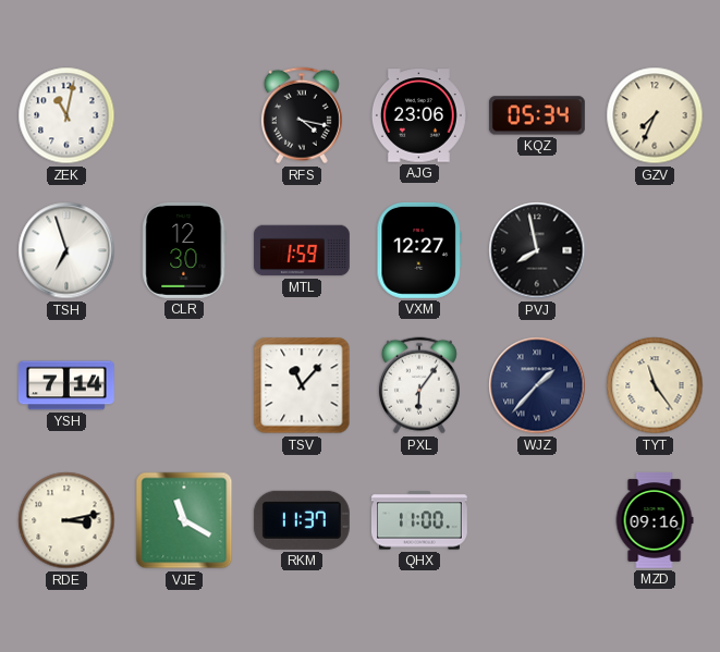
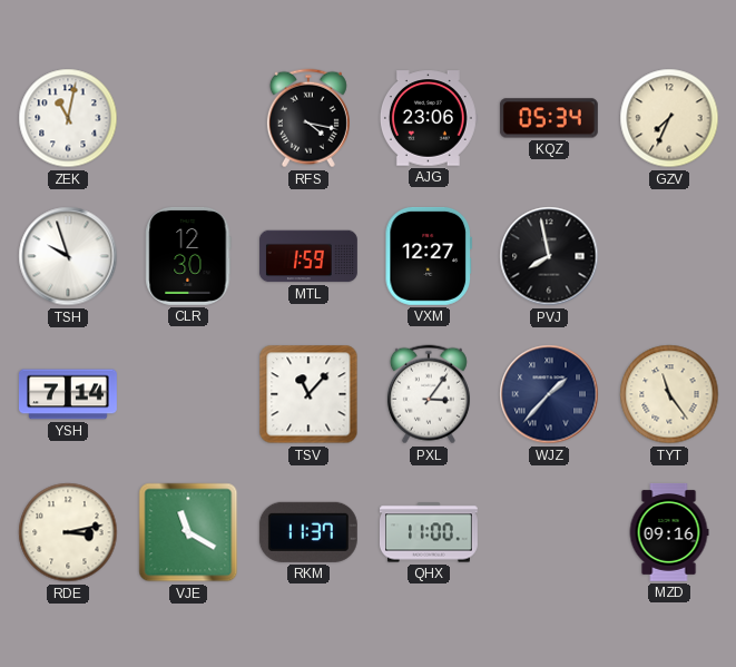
TSH: 6:57 -> 9:57
PXL: 6:06 -> 3:06
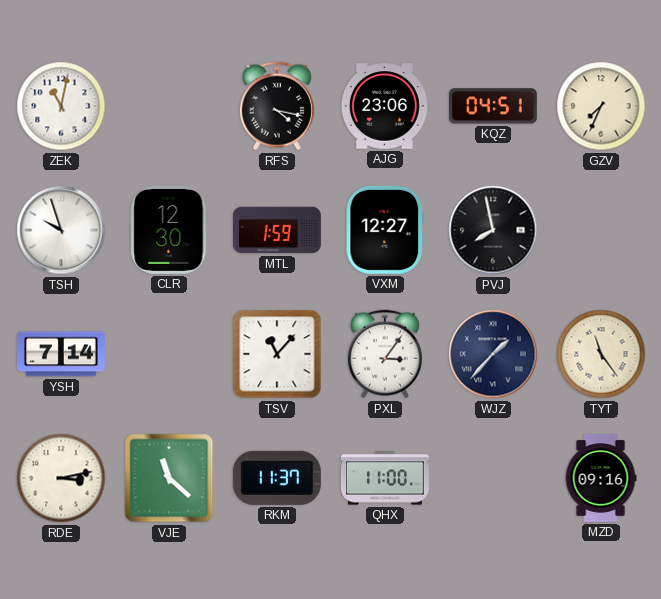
KQZ: 05:34 -> 04:51
VJE: 11:20 -> 11:22
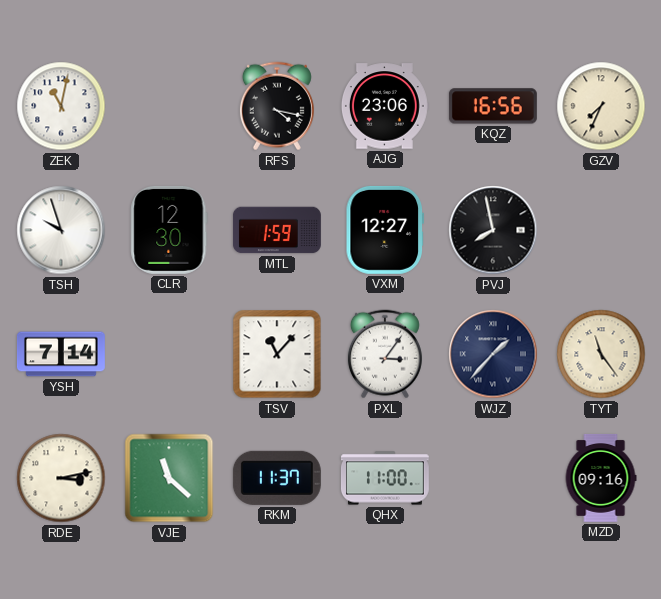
KQZ: 04:51 -> 16:56
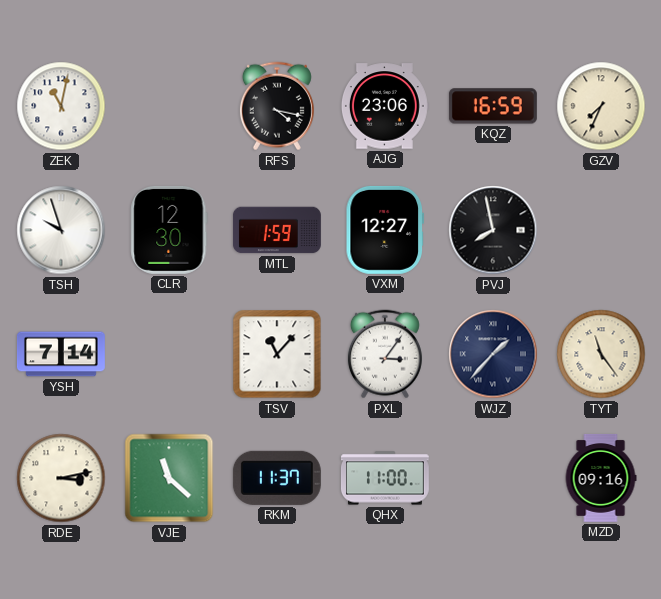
KQZ: 16:56 -> 16:59
